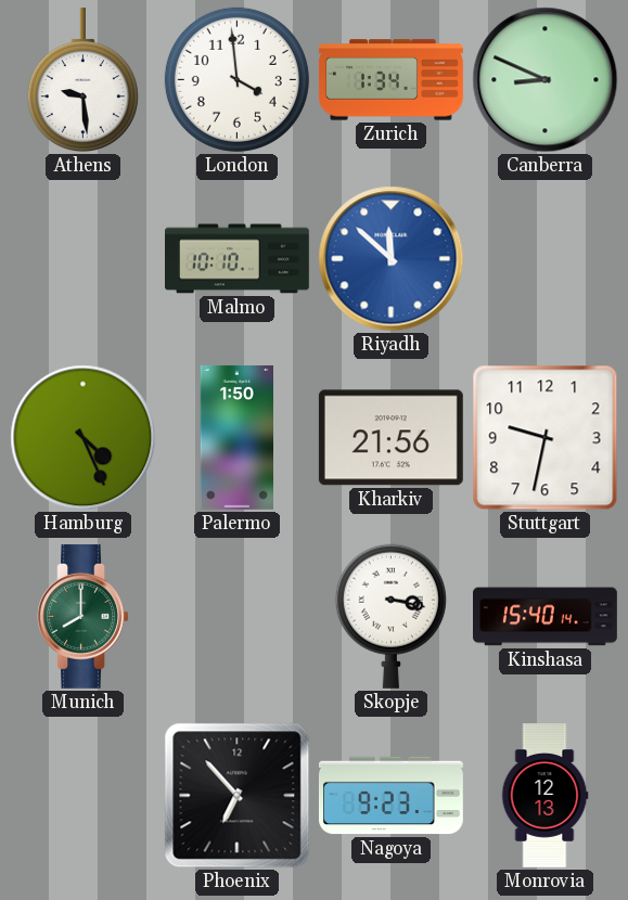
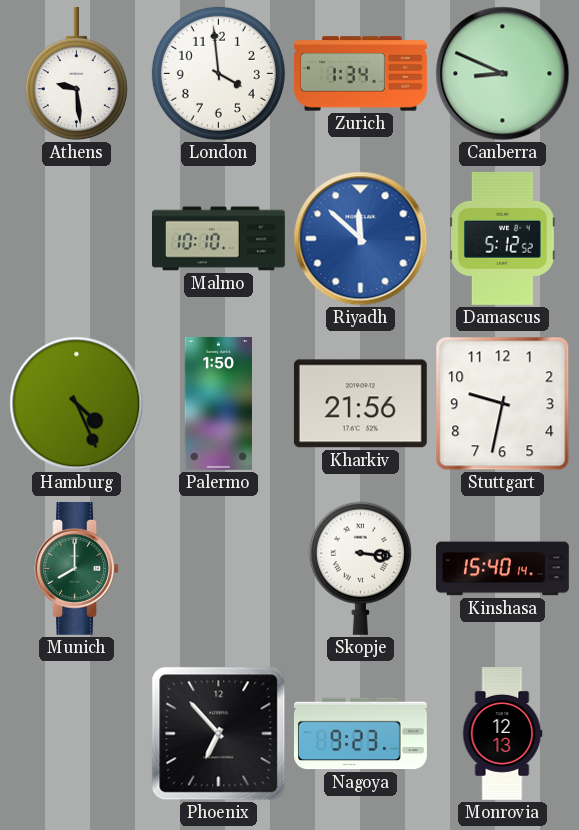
Damascus: none -> 5:12
Skopje: 3:17 -> 3:16
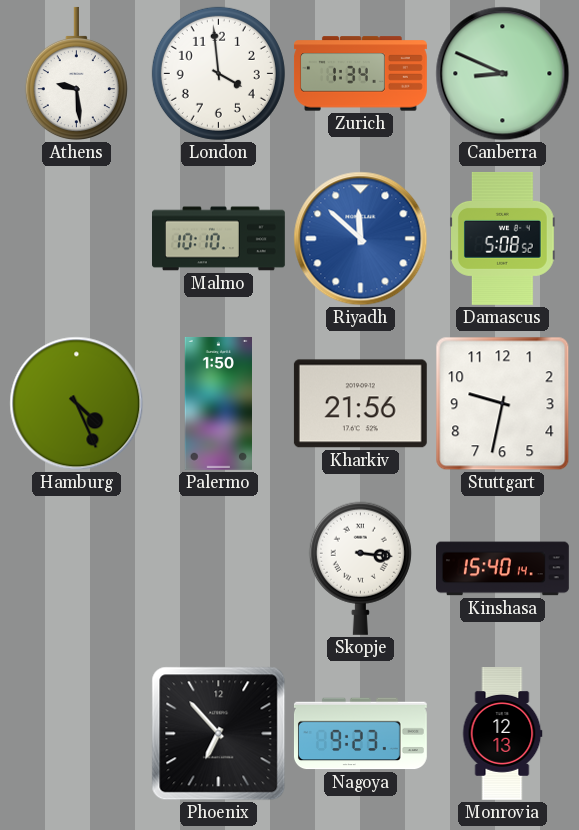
Damascus: 5:12 -> 5:08
Munich: 8:00 -> none
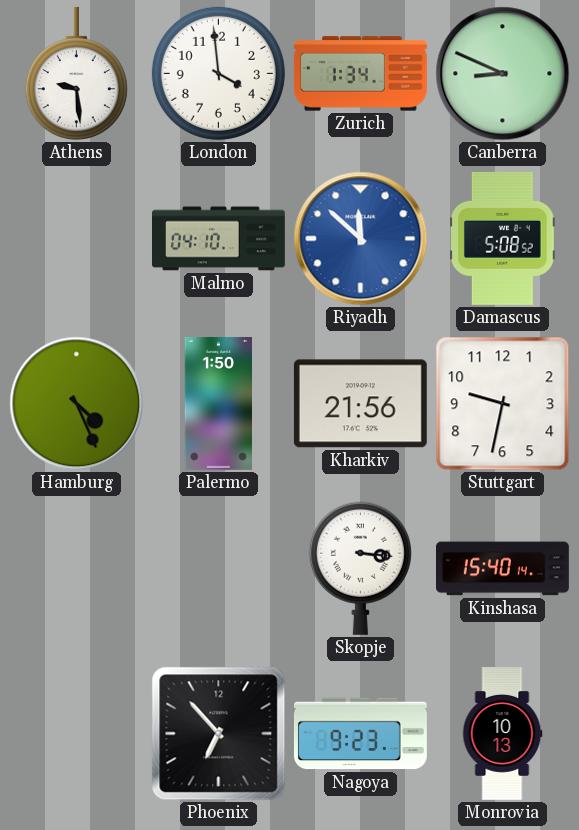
Malmo: 10:10 -> 04:10
Monrovia: 12:13 -> 10:13
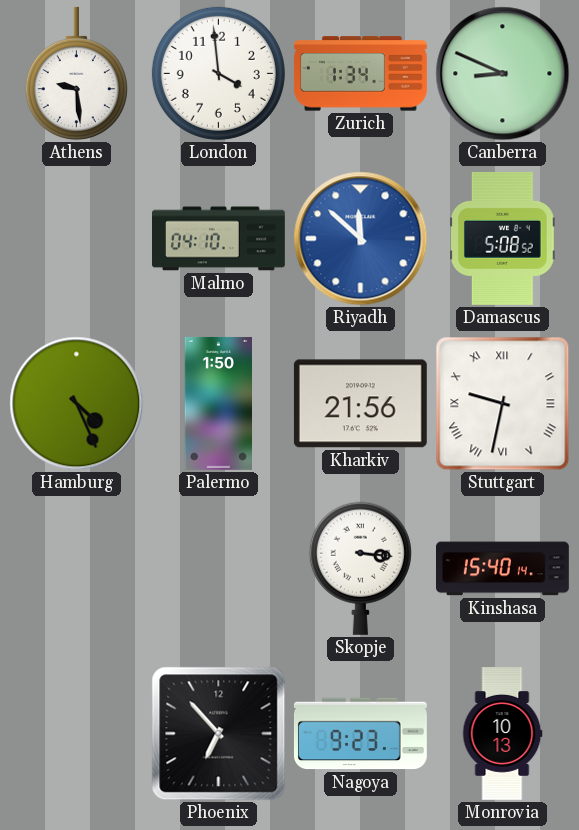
Stuttgart numerals: Arabic -> Roman
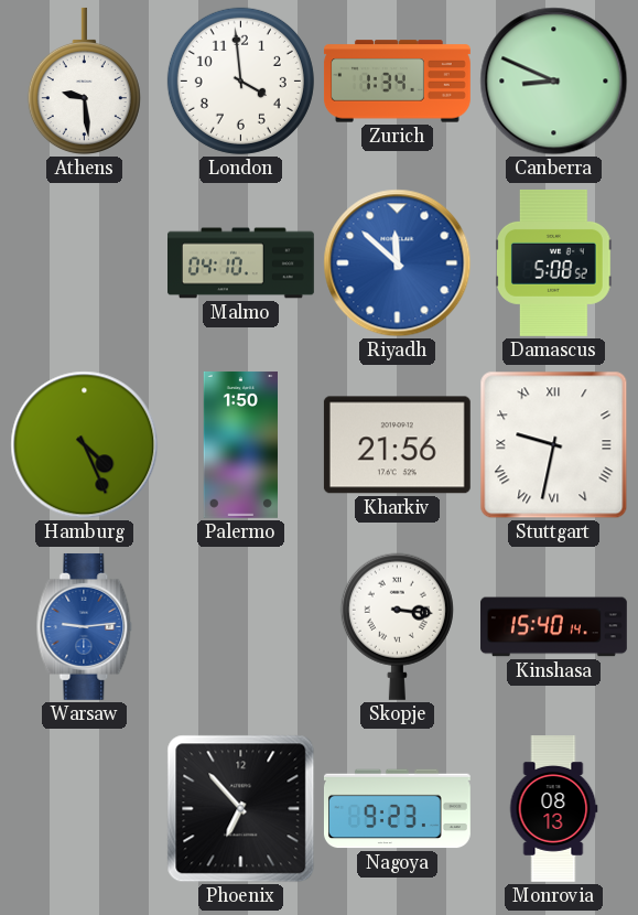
Warsaw: none -> 9:14
Monrovia: 10:13 -> 08:13
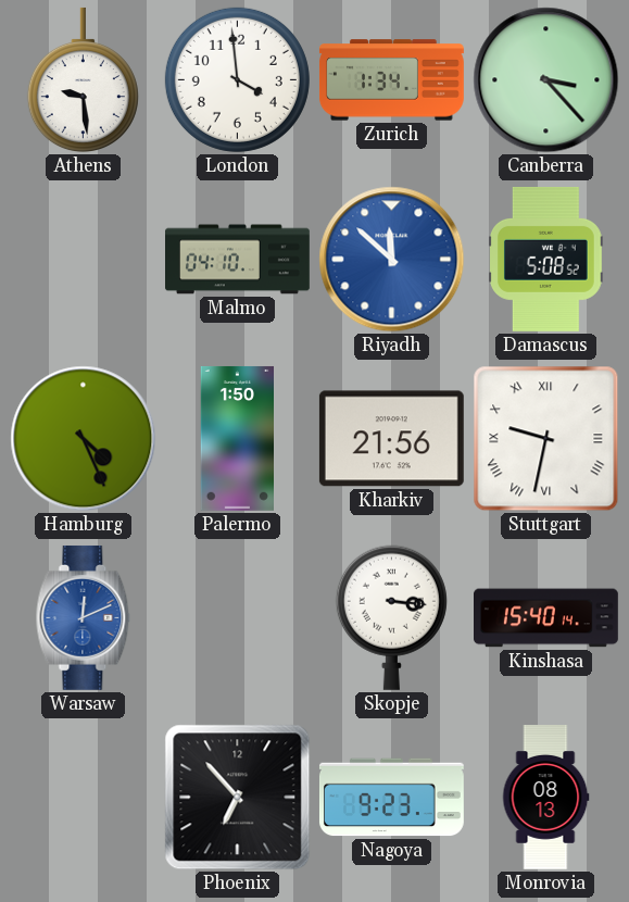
Canberra: 8:49 -> 3:23
Warsaw: 9:14 -> 12:11
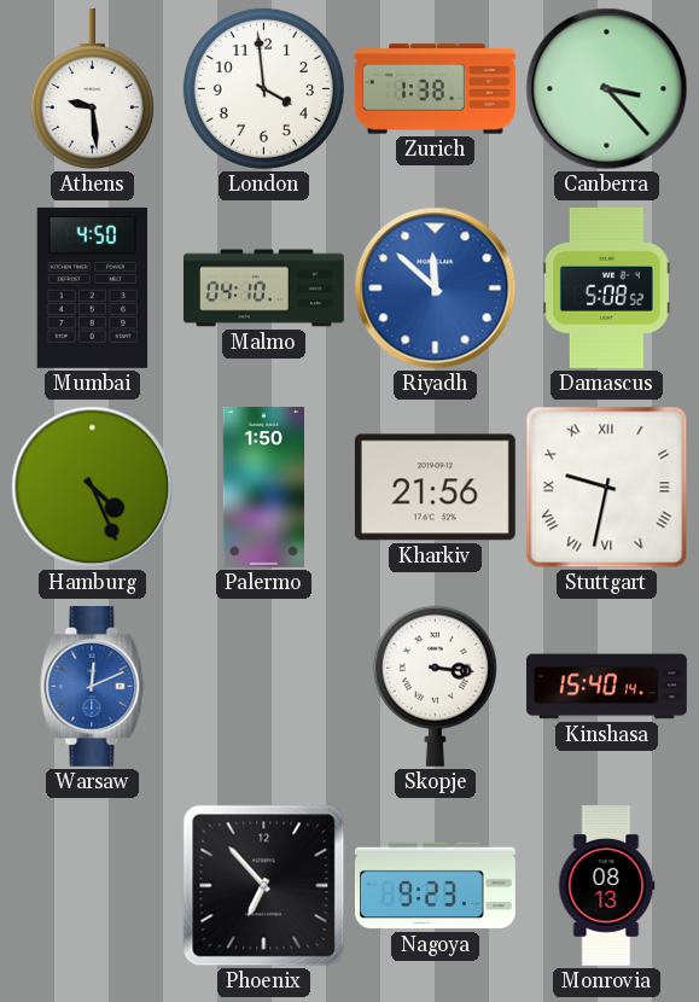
Zurich: 1:34 -> 1:38
Mumbai: none -> 4:50
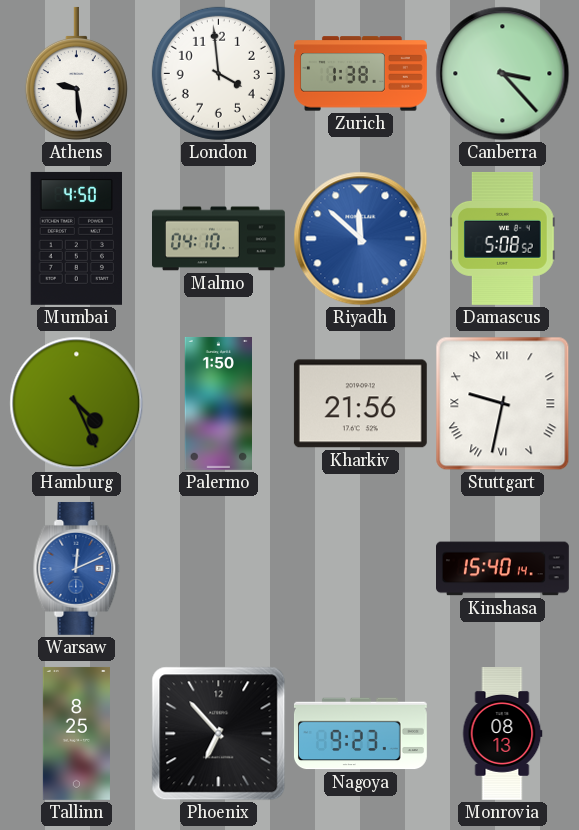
Skopje: 3:16 -> none
Tallinn: none -> 8:25
